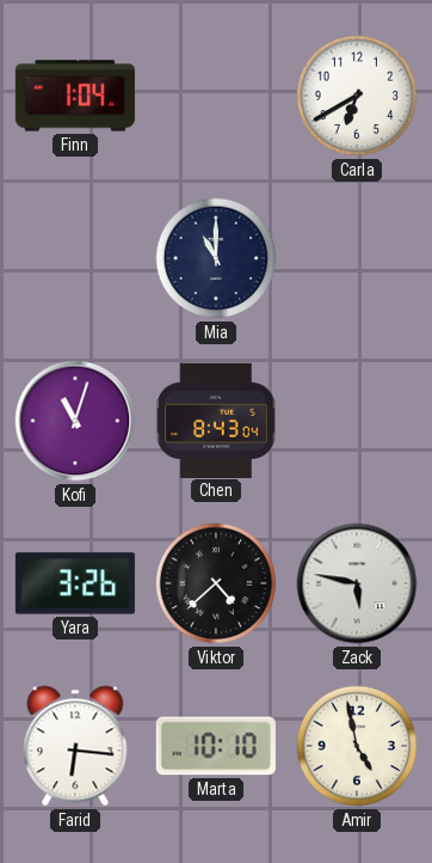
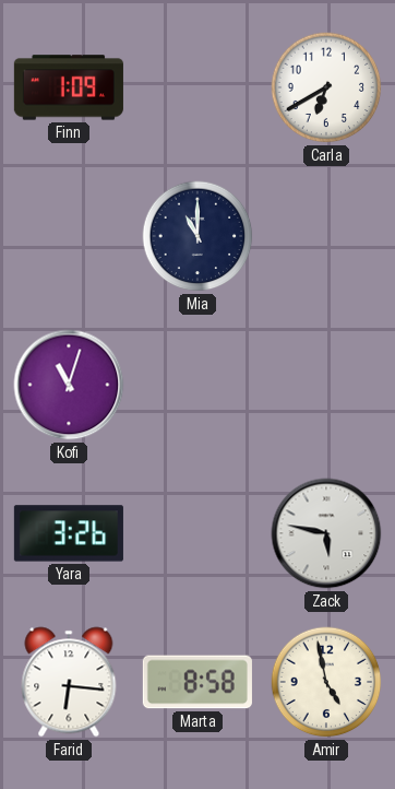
Finn: 1:04 -> 1:09
Chen: 8:43 -> none
Viktor: 4:38 -> none
Marta: 10:10 -> 8:58
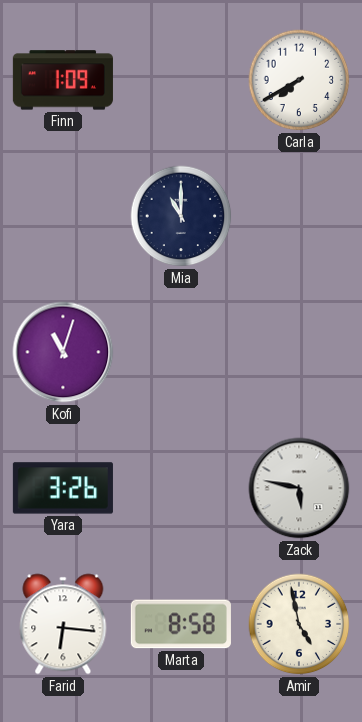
Carla: 6:40 -> 7:40
